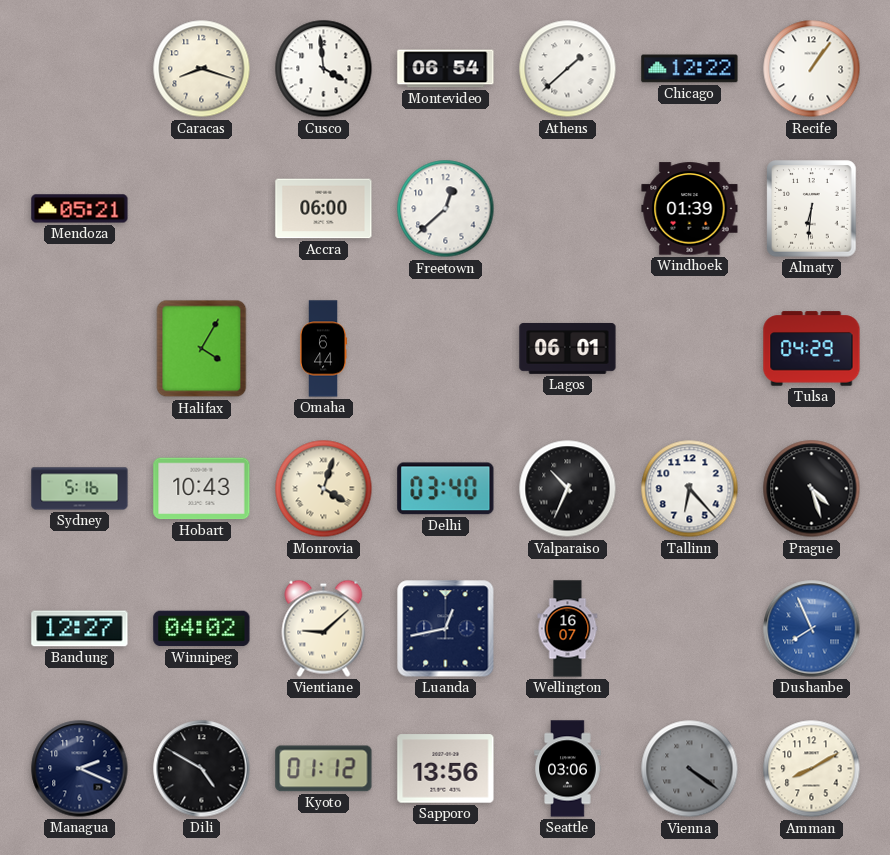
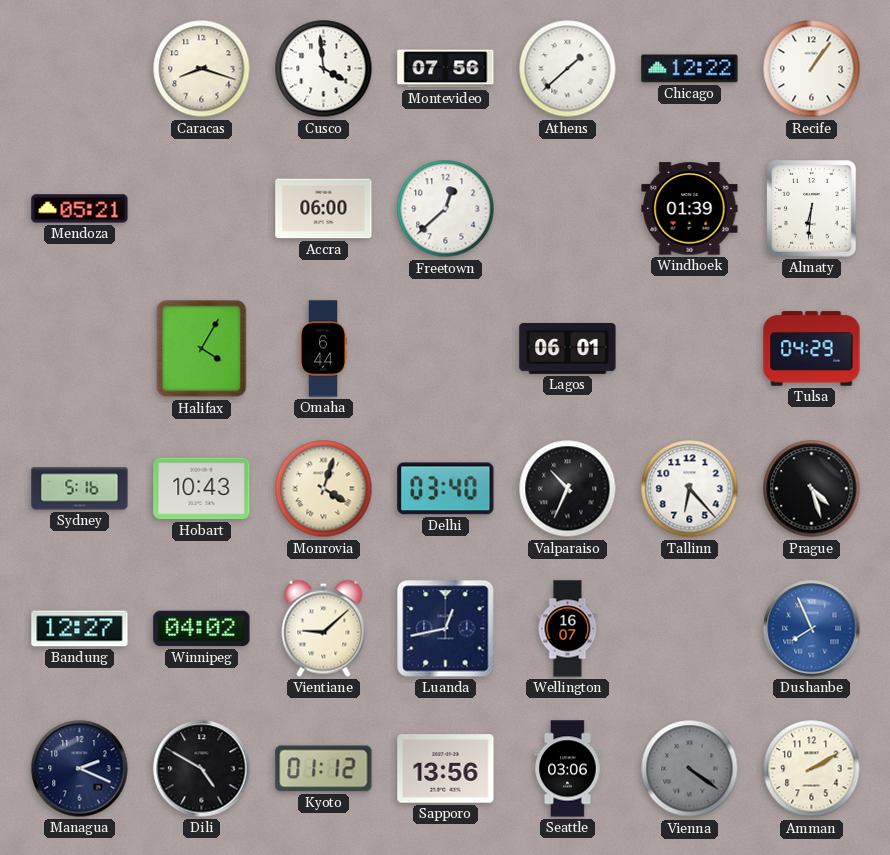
Montevideo: 06:54 -> 07:56
Amman: 8:10 -> 2:10
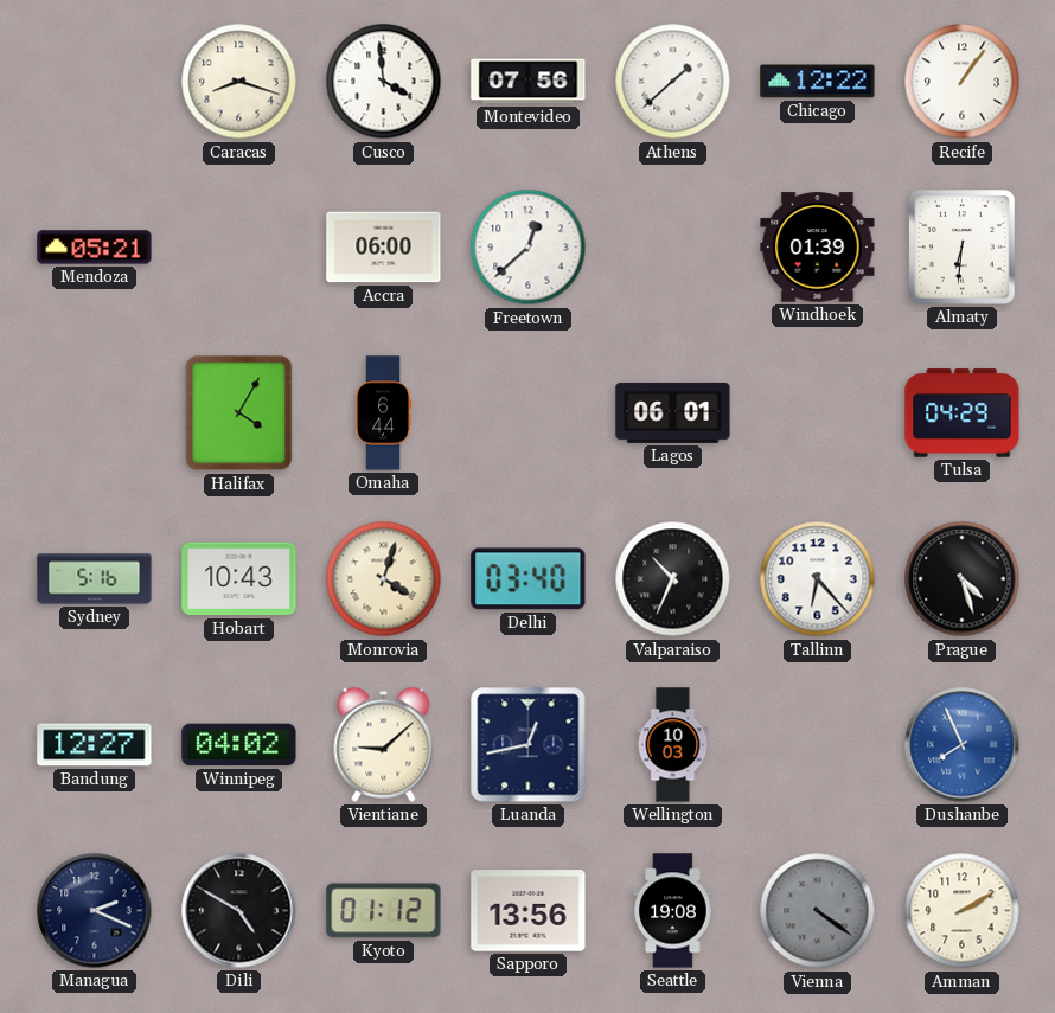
Wellington: 16:07 -> 10:03
Seattle: 03:06 -> 19:08
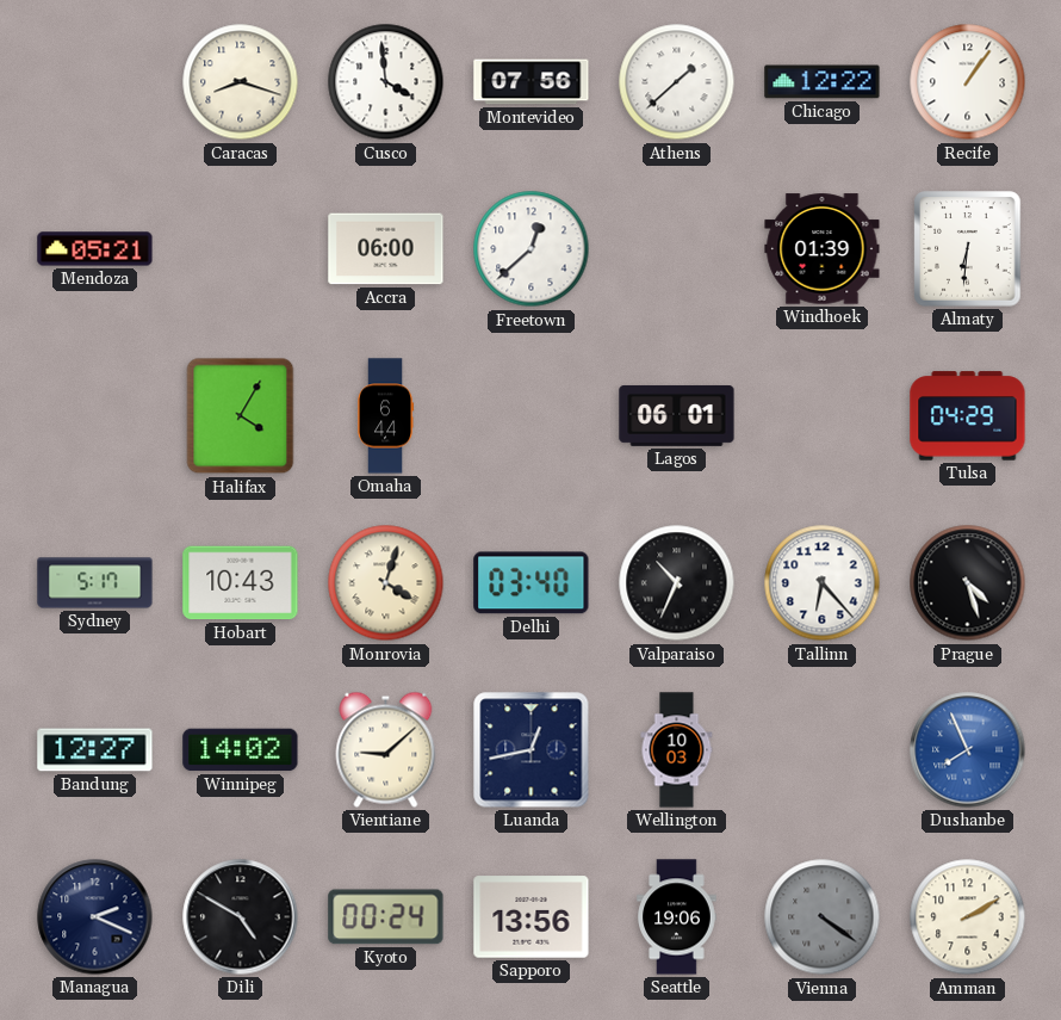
Sydney: 5:16 -> 5:17
Winnipeg: 04:02 -> 14:02
Kyoto: 01:12 -> 00:24
Seattle: 19:08 -> 19:06
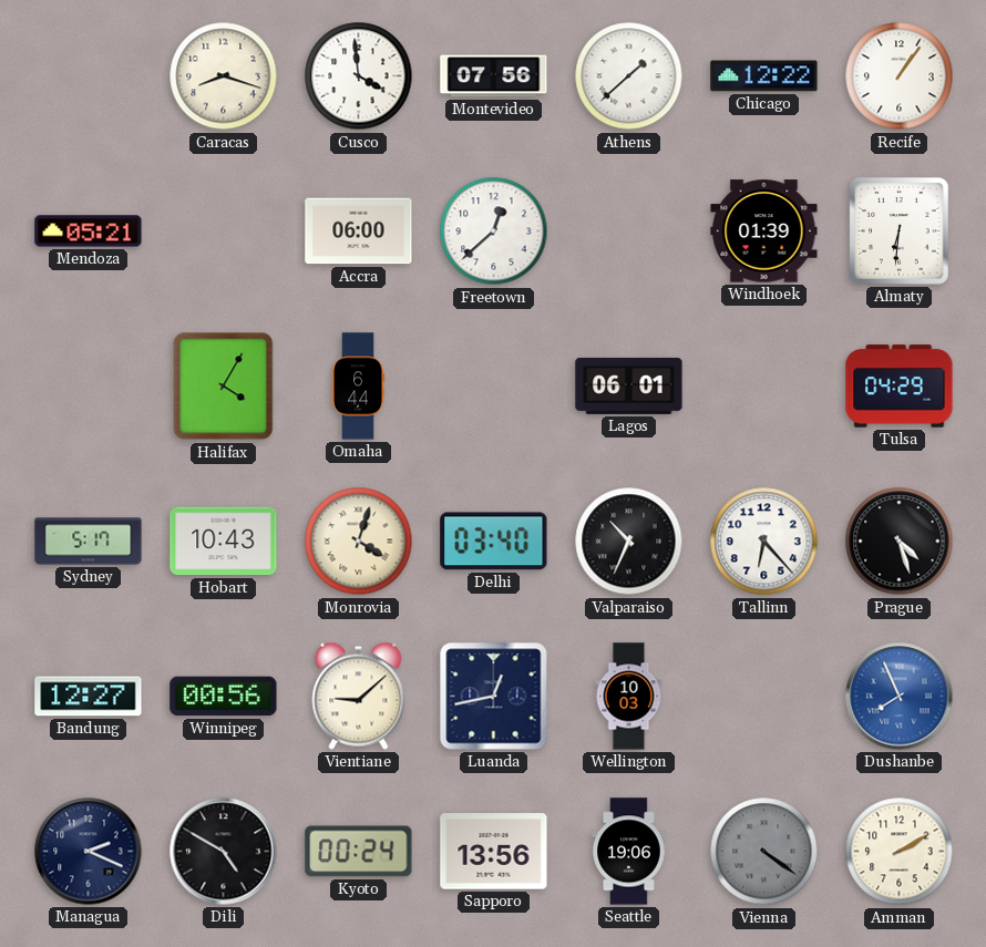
Winnipeg: 14:02 -> 00:56
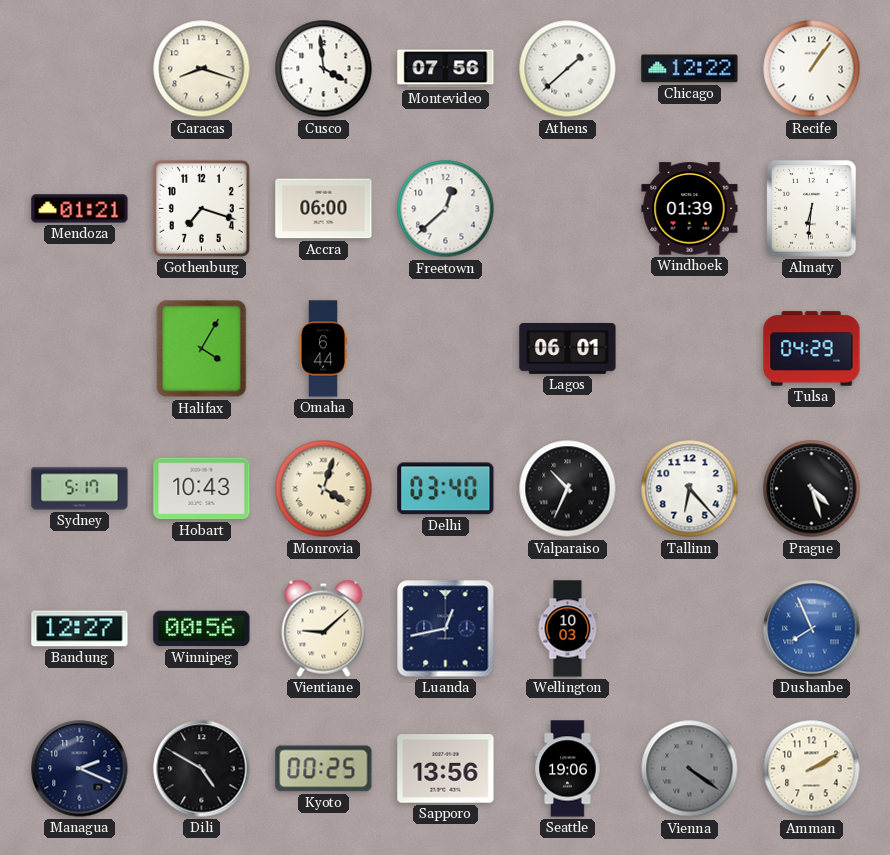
Mendoza: 05:21 -> 01:21
Gothenburg: none -> 7:18
Kyoto: 00:24 -> 00:25
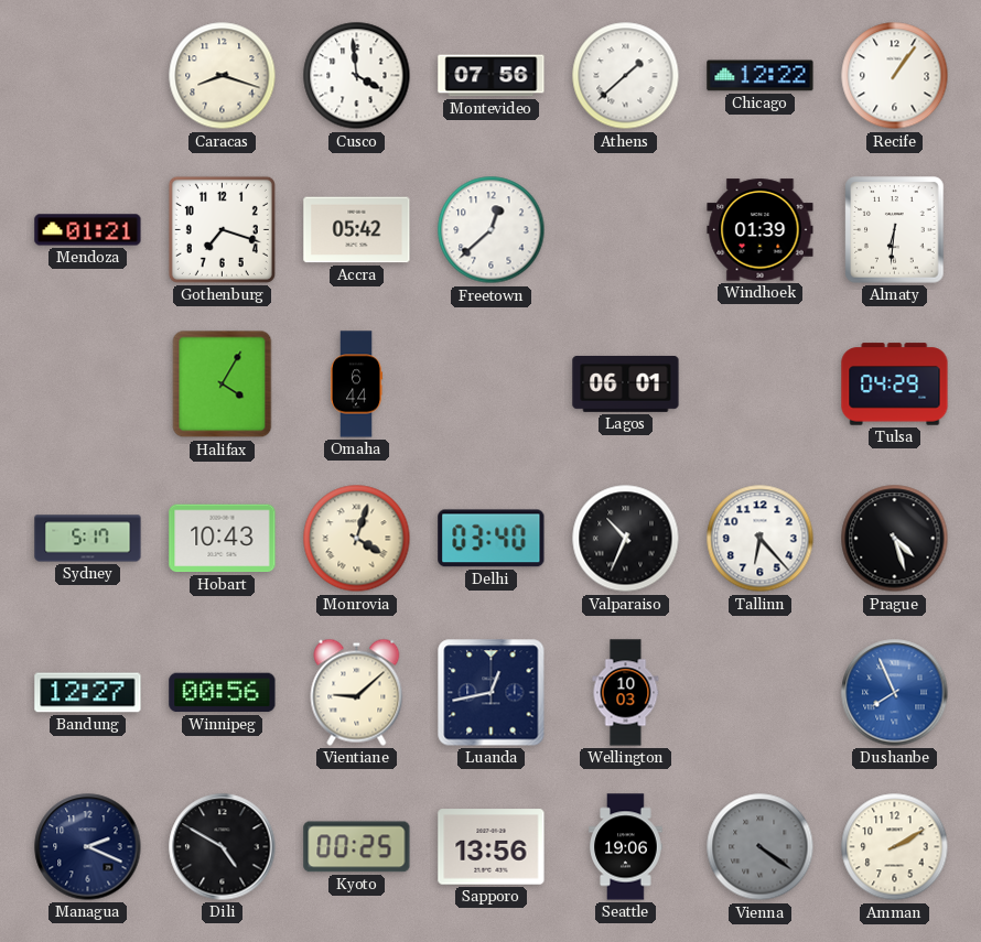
Accra: 06:00 -> 05:42
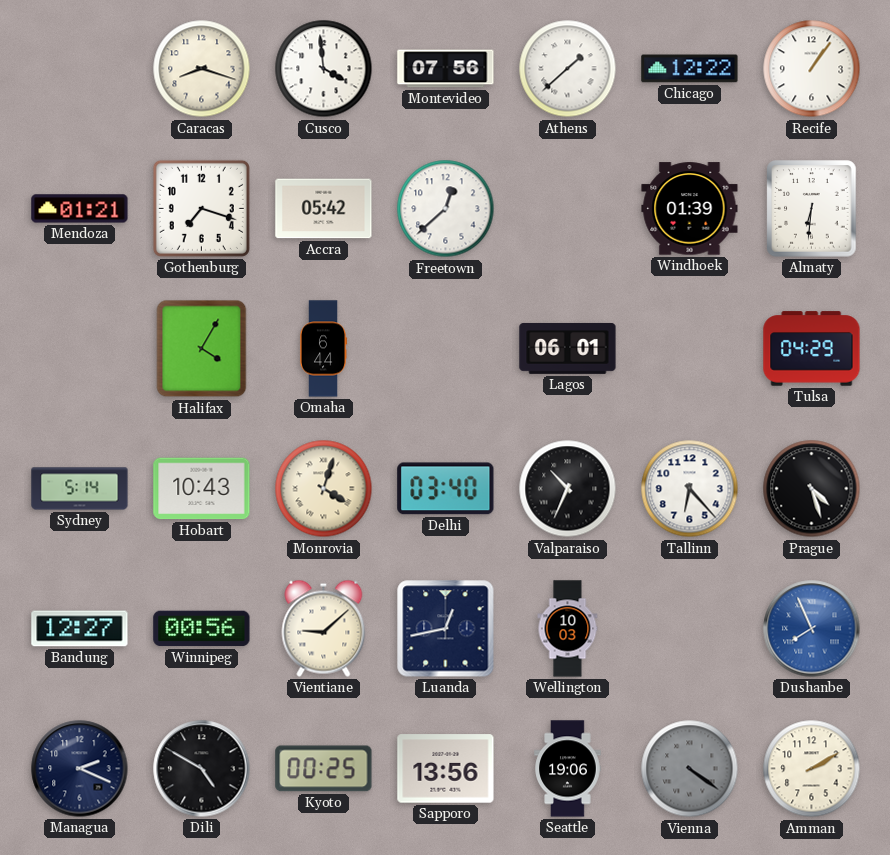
Sydney: 5:17 -> 5:14
